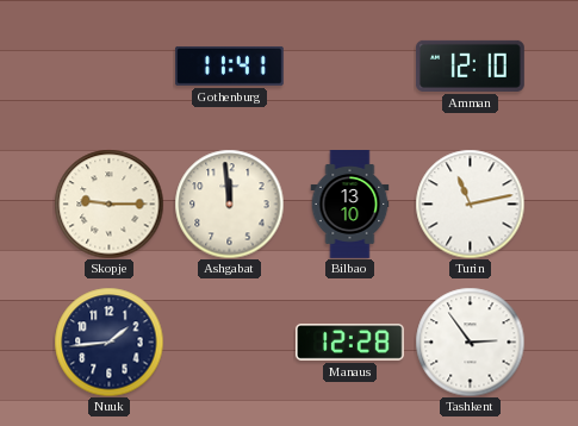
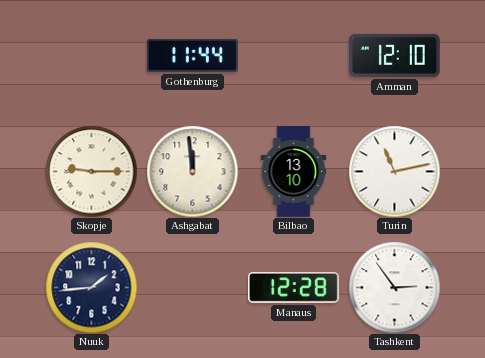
Gothenburg: 11:41 -> 11:44
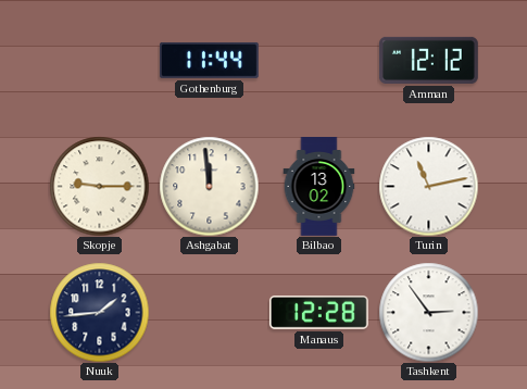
Amman: 12:10 -> 12:12
Bilbao: 13:10 -> 13:02
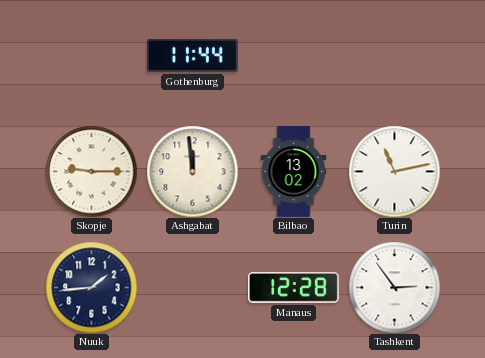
Amman: 12:12 -> none
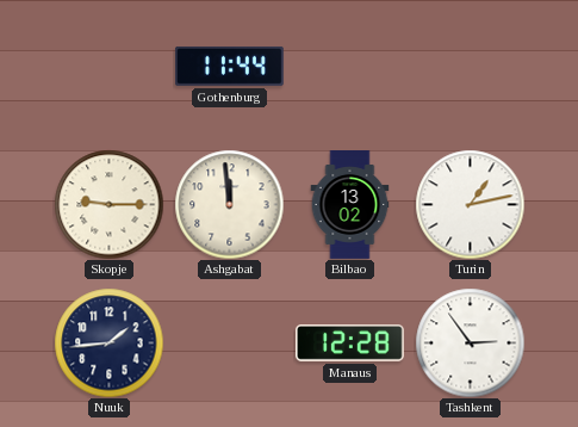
Turin: 11:13 -> 1:13
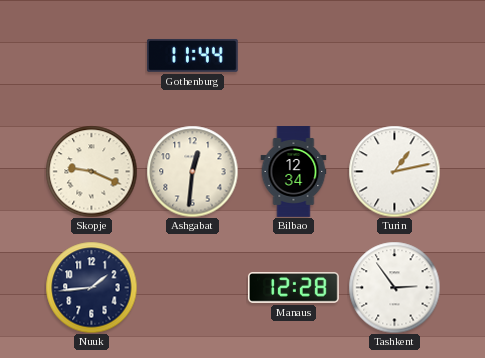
Skopje: 9:15 -> 9:19
Ashgabat: 11:59 -> 12:31
Bilbao: 13:02 -> 12:34
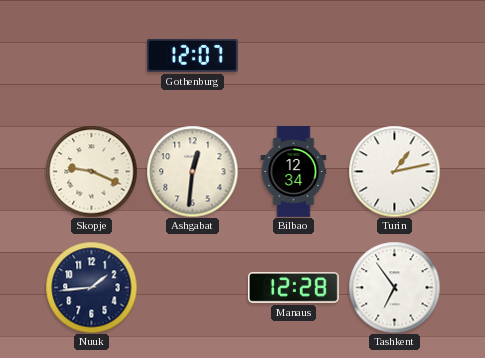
Gothenburg: 11:44 -> 12:07
Tashkent: 2:54 -> 6:54
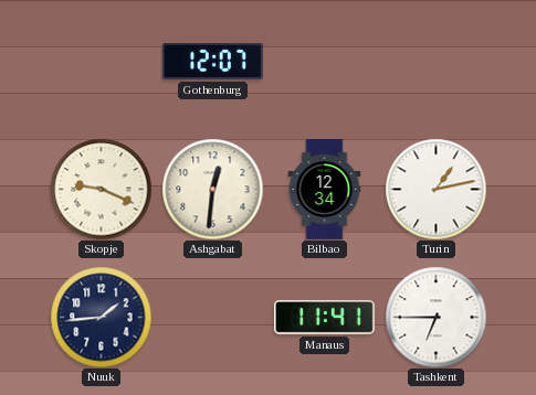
Manaus: 12:28 -> 11:41
Tashkent: 6:54 -> 6:45
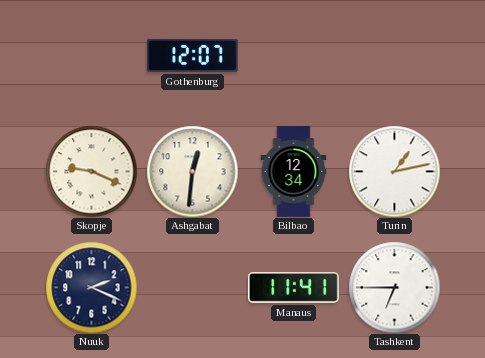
Nuuk: 1:44 -> 2:19
